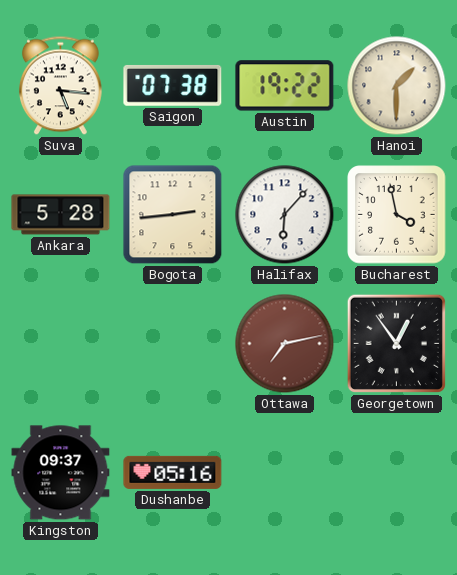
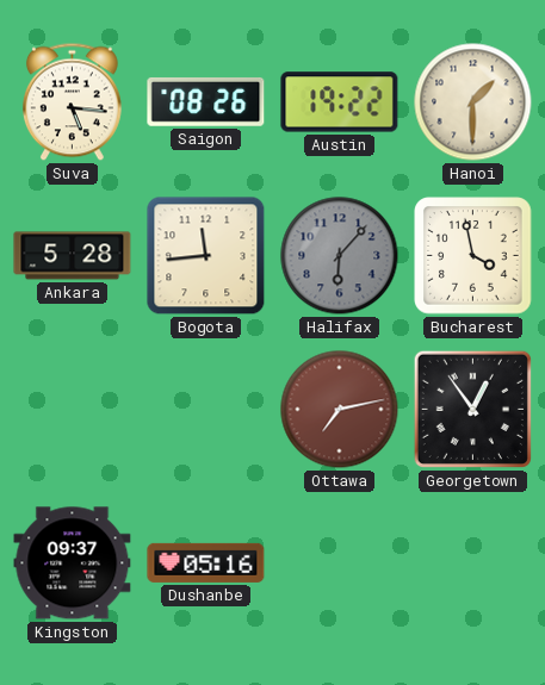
Saigon: 07:38 -> 08:26
Bogota: 2:44 -> 11:44
Halifax dial: white -> grey
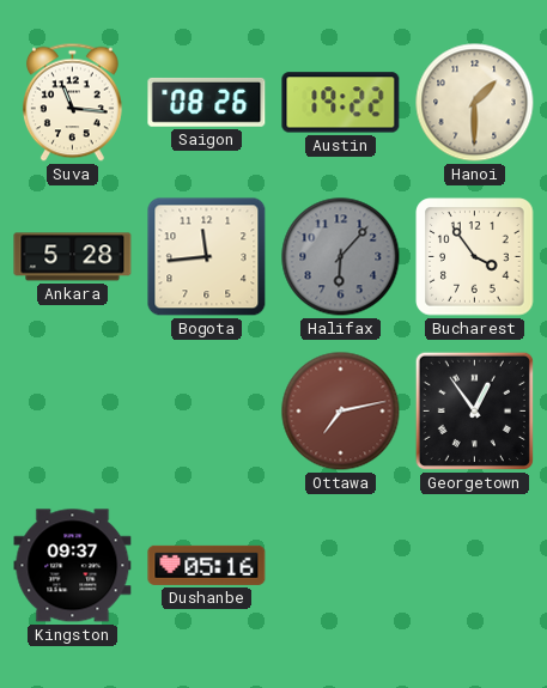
Suva: 5:16 -> 11:16
Bucharest: 3:58 -> 3:54
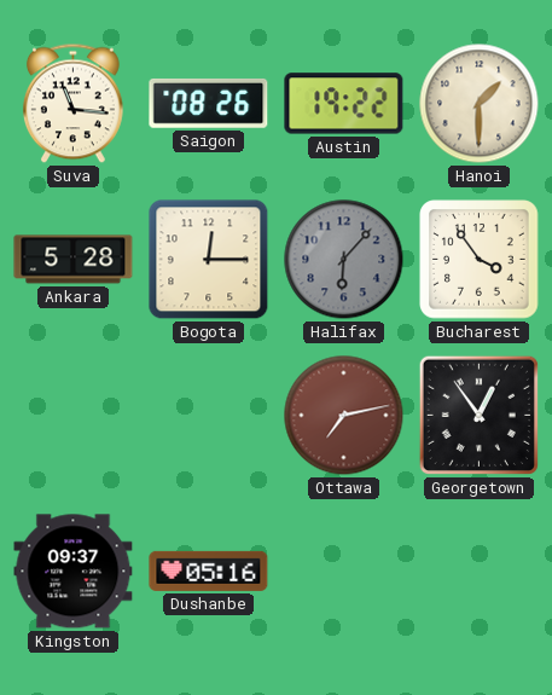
Bogota: 11:44 -> 12:15
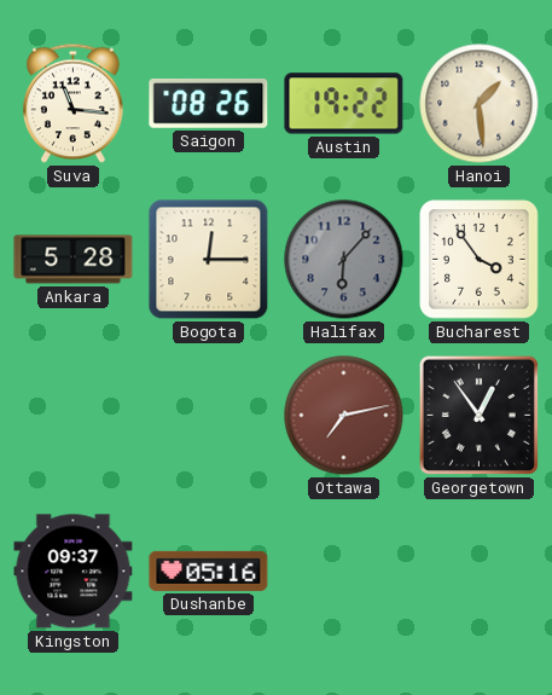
Hanoi: 1:30 -> 1:29
